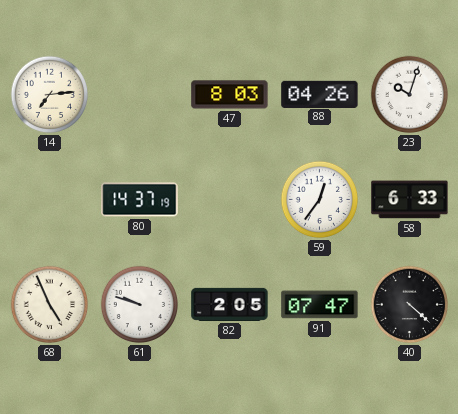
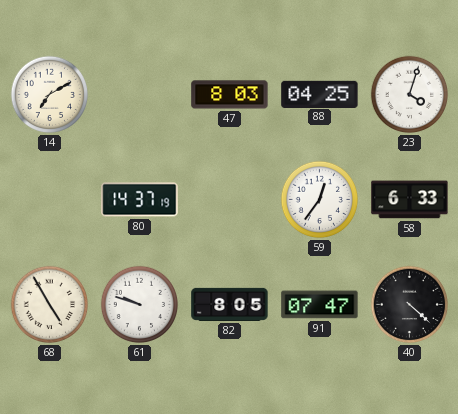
14: 7:14 -> 7:10
88: 04:26 -> 04:25
23: 10:03 -> 4:03
68: 4:56 -> 4:55
82: 2:05 -> 8:05
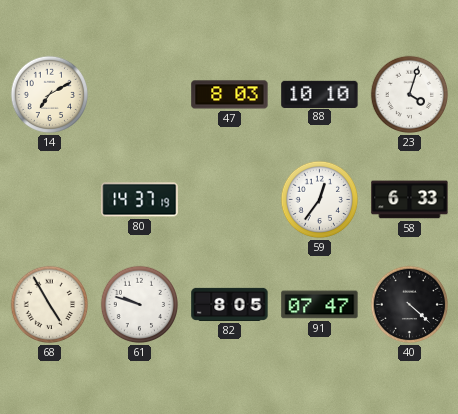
88: 04:25 -> 10:10
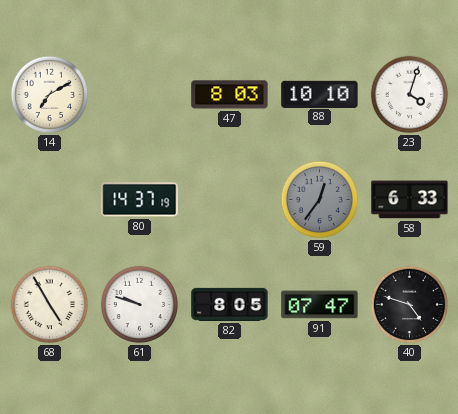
59 dial: white -> grey
40: 4:22 -> 4:48
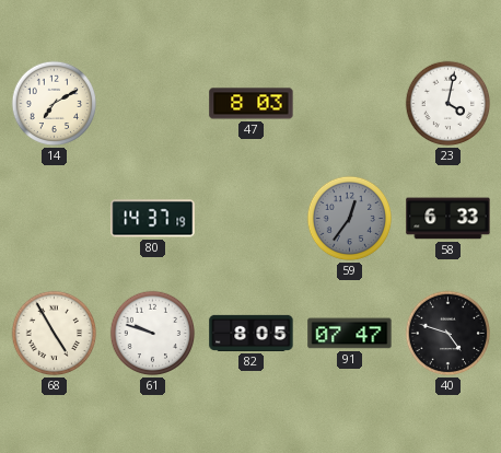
88: 10:10 -> none
23: 4:03 -> 4:02
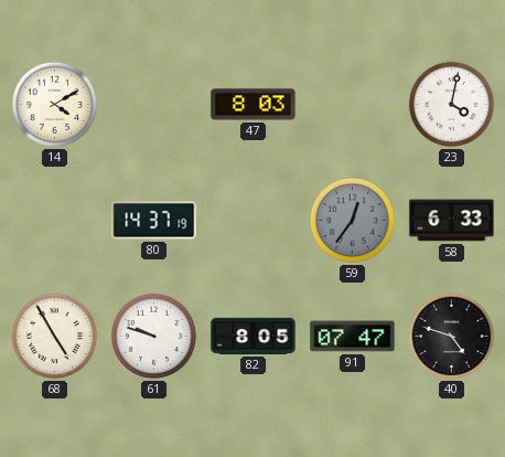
14: 7:10 -> 4:10
